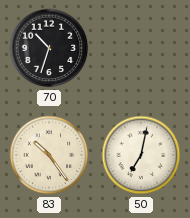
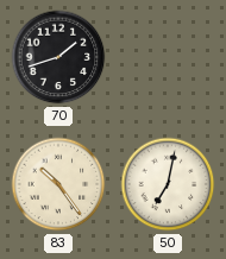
70: 10:33 -> 1:42
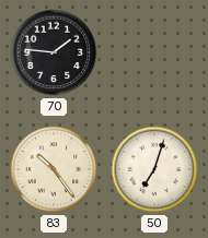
70: 1:42 -> 1:46
50: 7:02 -> 7:03
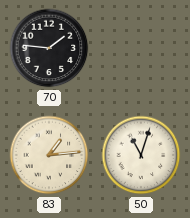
83: 10:24 -> 1:14
50: 7:03 -> 11:03
